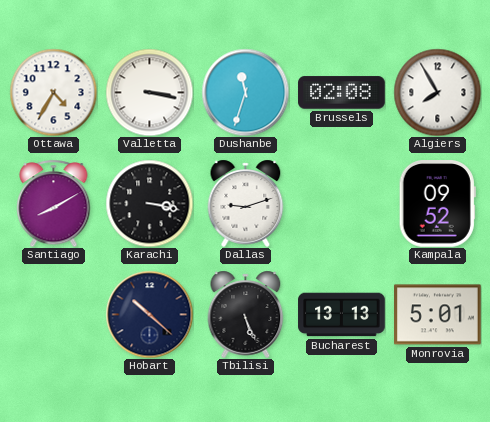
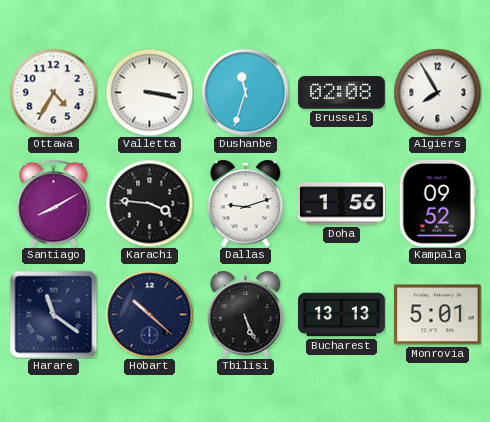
Karachi: 3:17 -> 3:46
Doha: none -> 1:56
Harare: none -> 11:21
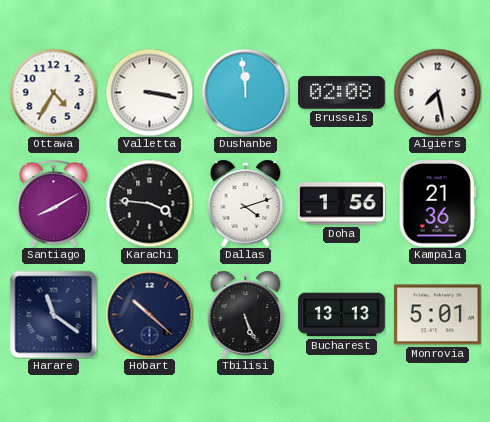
Dushanbe: 11:33 -> 11:59
Algiers: 7:55 -> 7:28
Dallas: 9:12 -> 4:12
Kampala: 09:52 -> 21:36
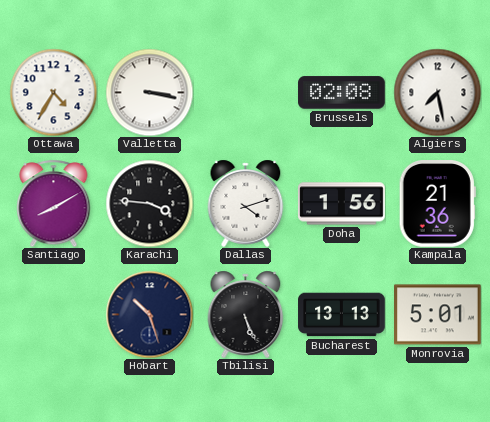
Dushanbe: 11:59 -> none
Harare: 11:21 -> none
Hobart: 10:22 -> 10:27
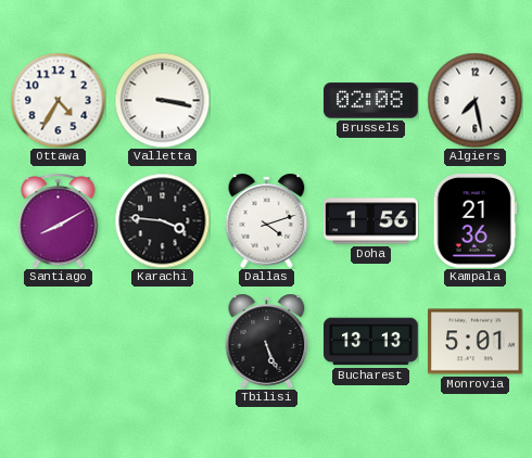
Hobart: 10:27 -> none
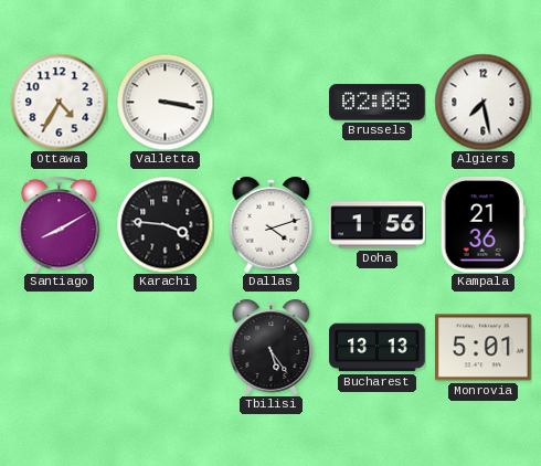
Tbilisi: 5:26 -> 5:24
